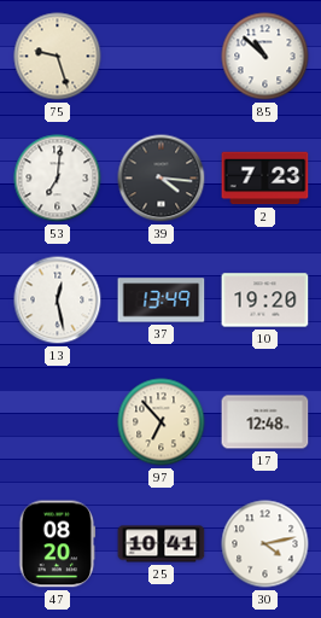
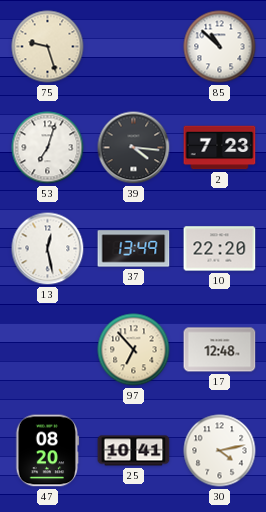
53: 7:01 -> 7:03
10: 19:20 -> 22:20
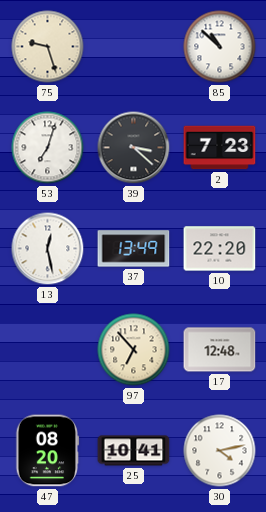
39: 4:16 -> 3:22
